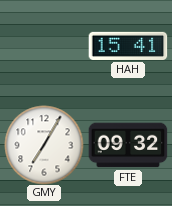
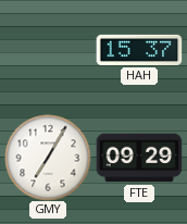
HAH: 15:41 -> 15:37
FTE: 09:32 -> 09:29
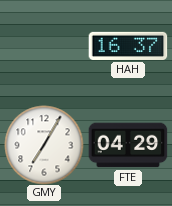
HAH: 15:37 -> 16:37
FTE: 09:29 -> 04:29
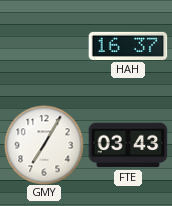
FTE: 04:29 -> 03:43
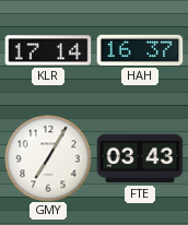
KLR: none -> 17:14
